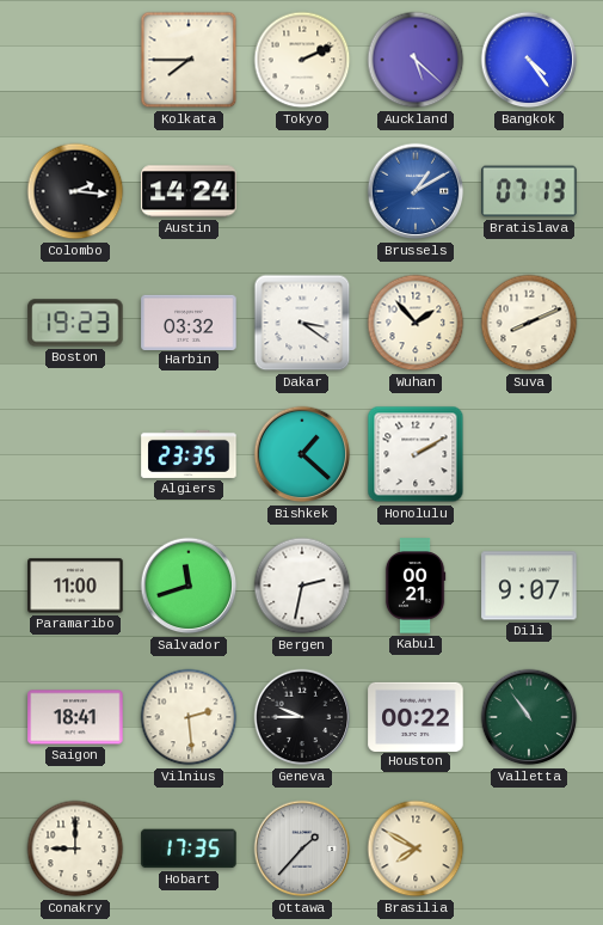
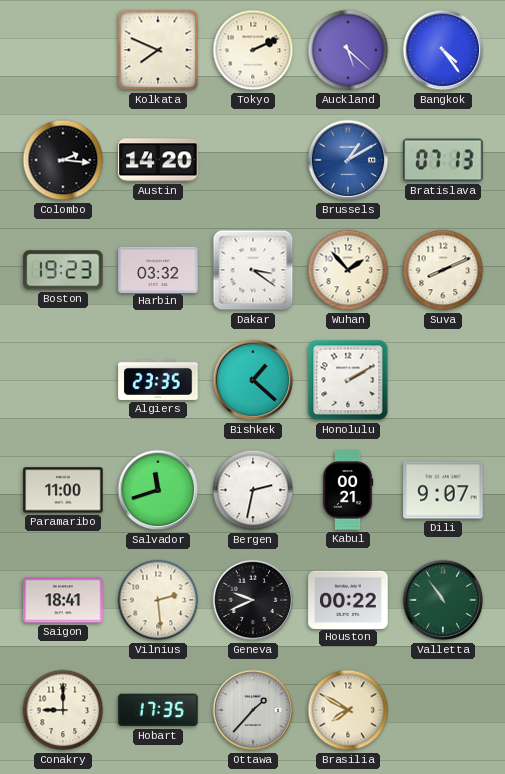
Kolkata: 7:45 -> 7:49
Austin: 14:24 -> 14:20
Geneva: 9:45 -> 9:41
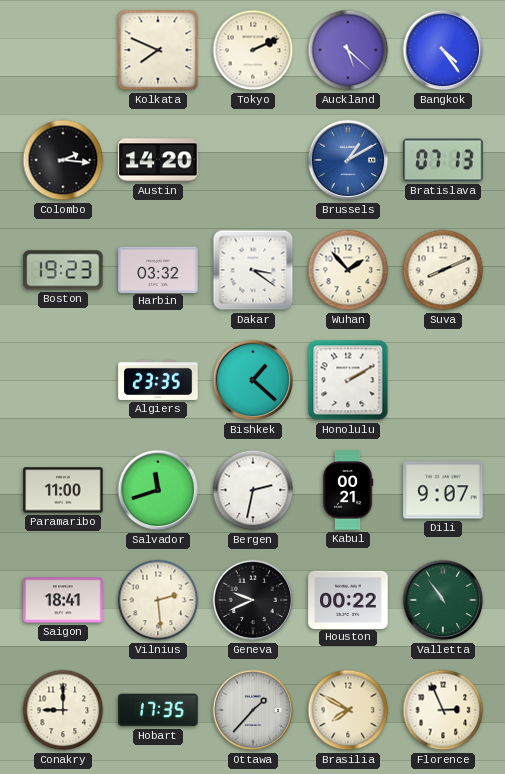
Florence: none -> 2:56
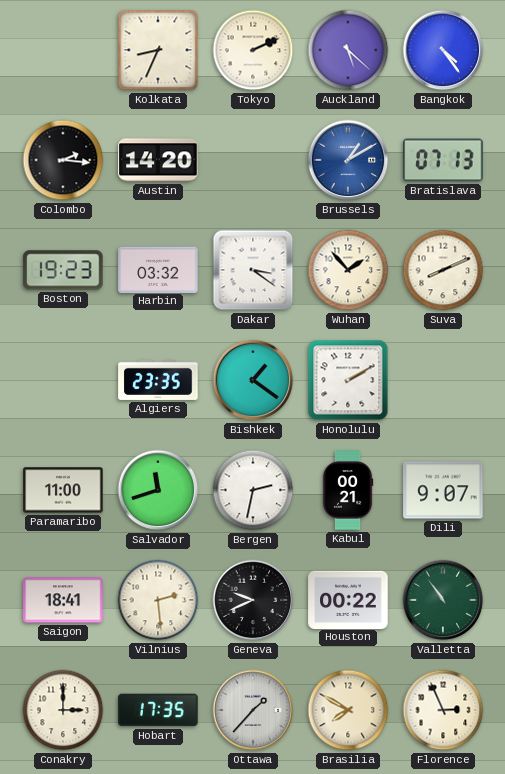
Kolkata: 7:49 -> 8:34
Bishkek: 1:22 -> 1:21
Conakry: 9:00 -> 3:00
